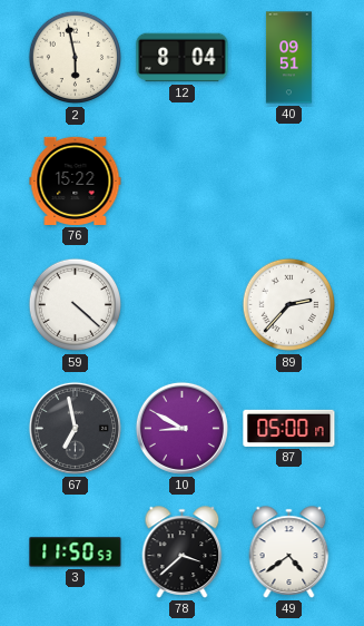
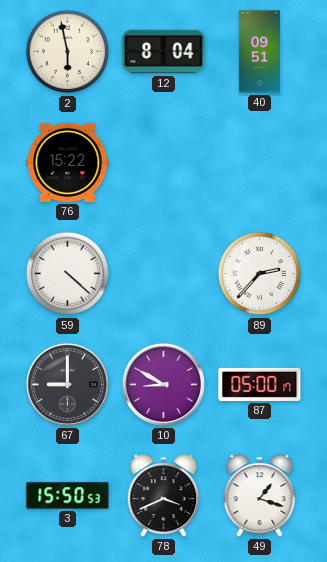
67: 6:58 -> 9:00
3: 11:50 -> 15:50
78: 3:38 -> 3:41
49: 4:39 -> 1:18
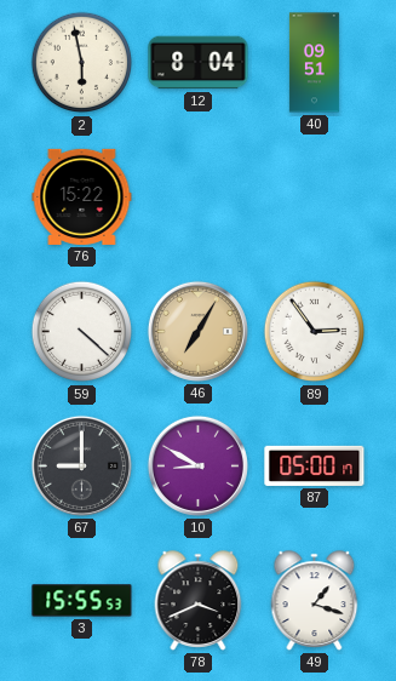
46: none -> 7:05
89: 2:37 -> 2:54
3: 15:50 -> 15:55
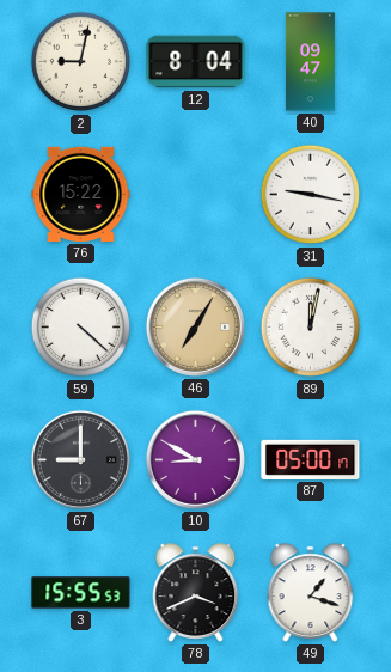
2: 5:58 -> 9:02
40: 09:51 -> 09:47
31: none -> 9:17
89: 2:54 -> 12:02
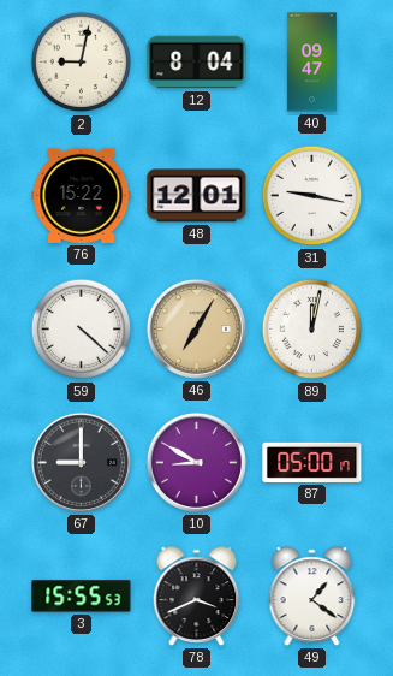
48: none -> 12:01
49: 1:18 -> 1:21
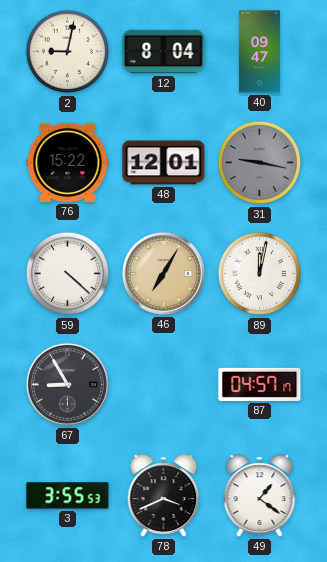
31 dial: white -> grey
67: 9:00 -> 8:55
10: 8:50 -> none
87: 05:00 -> 04:57
3: 15:55 -> 3:55
